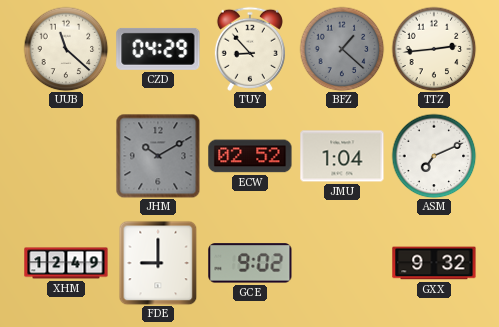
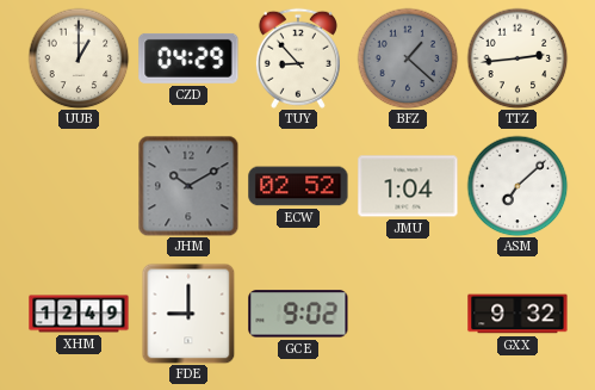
UUB: 11:22 -> 1:00
ASM: 7:11 -> 7:08
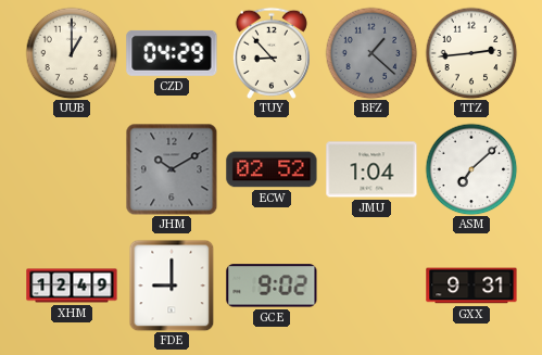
GXX: 9:32 -> 9:31
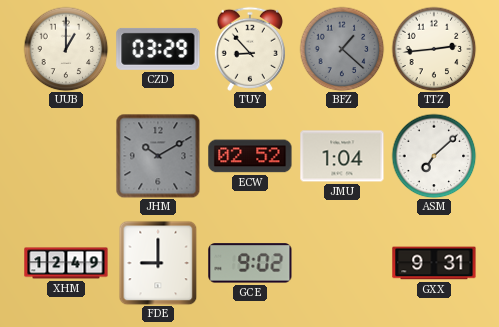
CZD: 04:29 -> 03:29
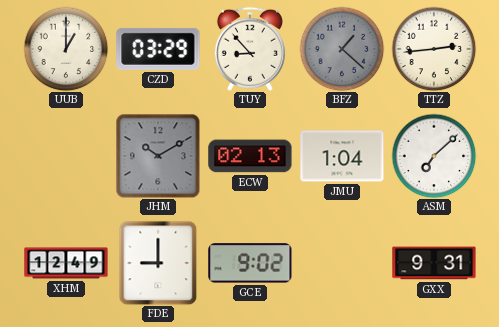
ECW: 02:52 -> 02:13
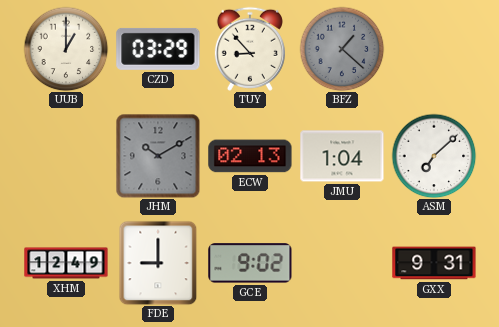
TTZ: 2:44 -> none
